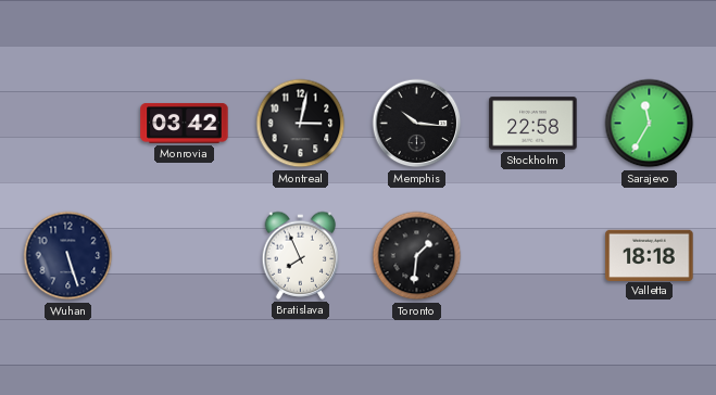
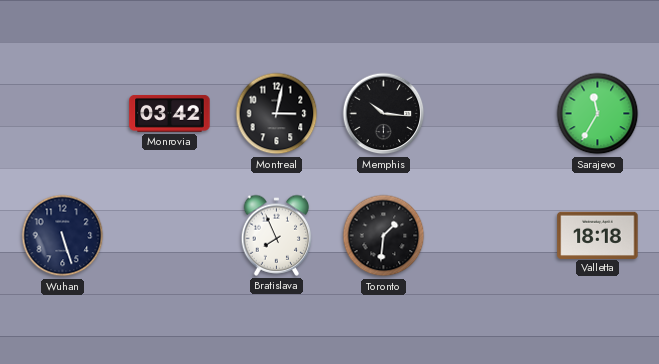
Stockholm: 22:58 -> none
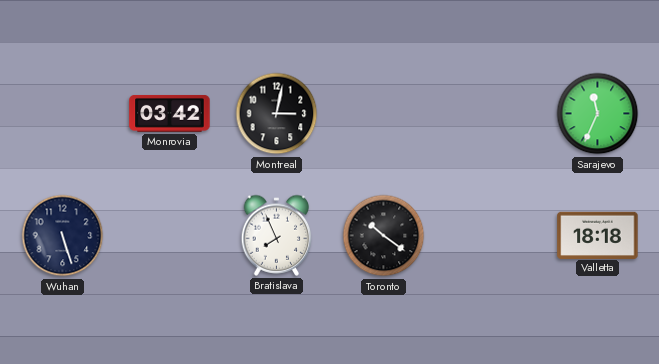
Memphis: 10:16 -> none
Sarajevo: 11:35 -> 11:34
Toronto: 1:31 -> 10:21
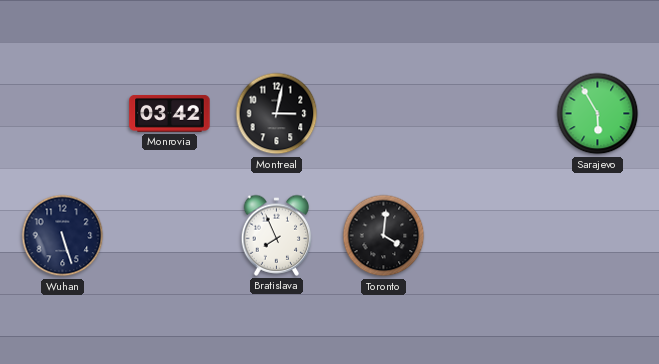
Sarajevo: 11:34 -> 5:55
Toronto: 10:21 -> 4:01
Valletta: 18:18 -> none
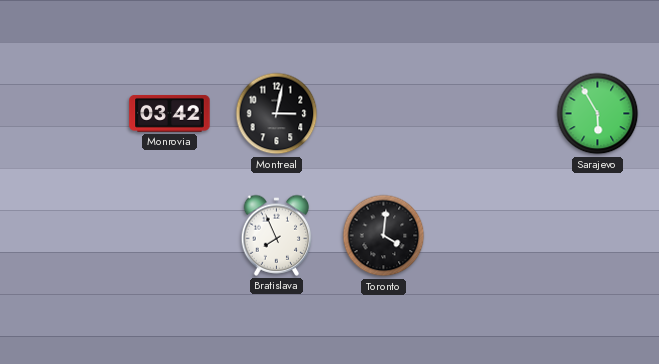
Wuhan: 5:27 -> none
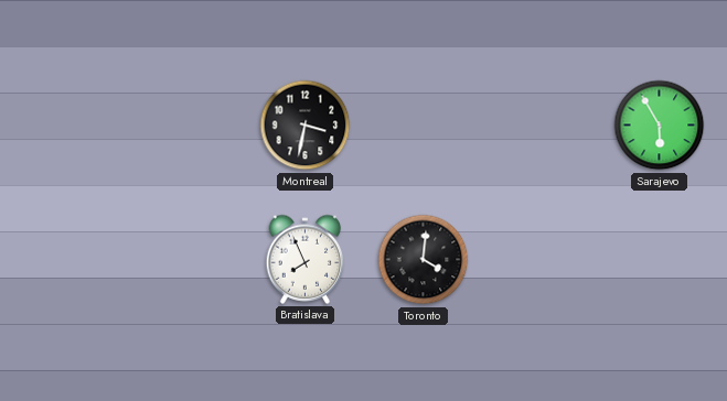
Monrovia: 03:42 -> none
Montreal: 3:02 -> 3:32
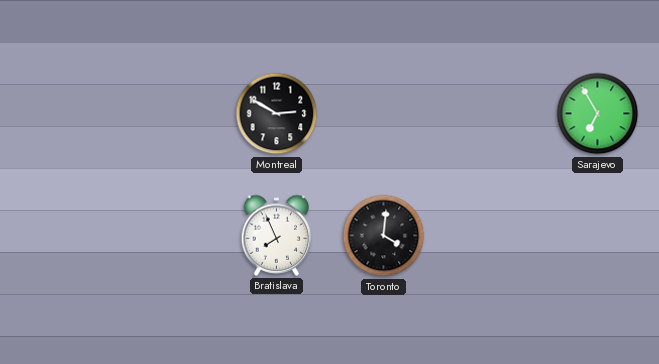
Montreal: 3:32 -> 2:50
Sarajevo: 5:55 -> 6:55
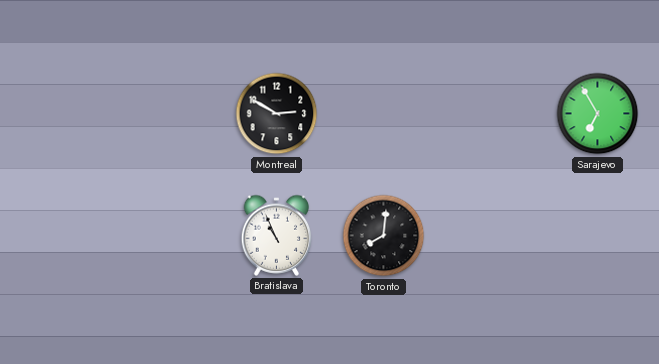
Bratislava: 7:56 -> 10:56
Toronto: 4:01 -> 8:01
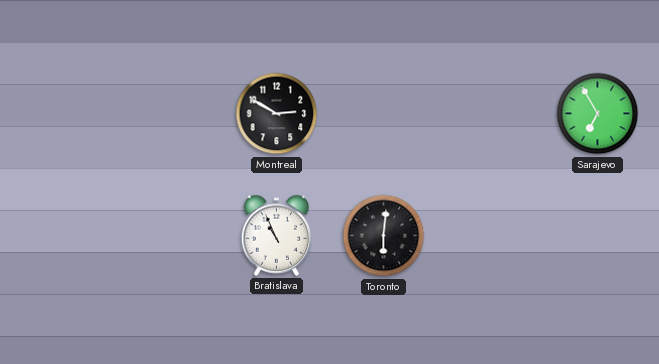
Toronto: 8:01 -> 6:01
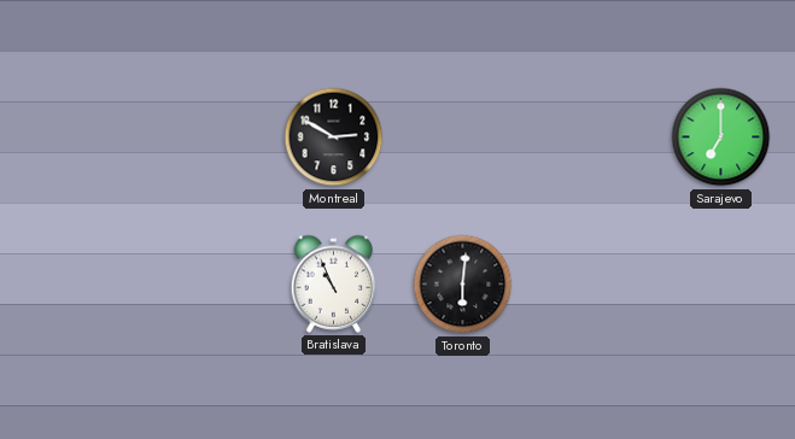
Sarajevo: 6:55 -> 7:00
